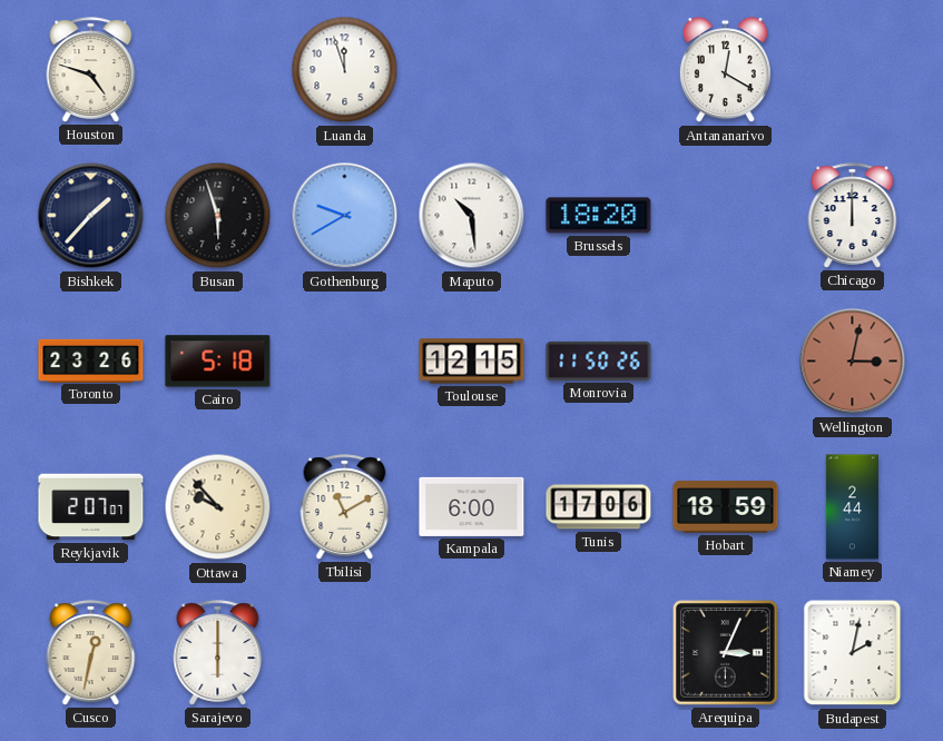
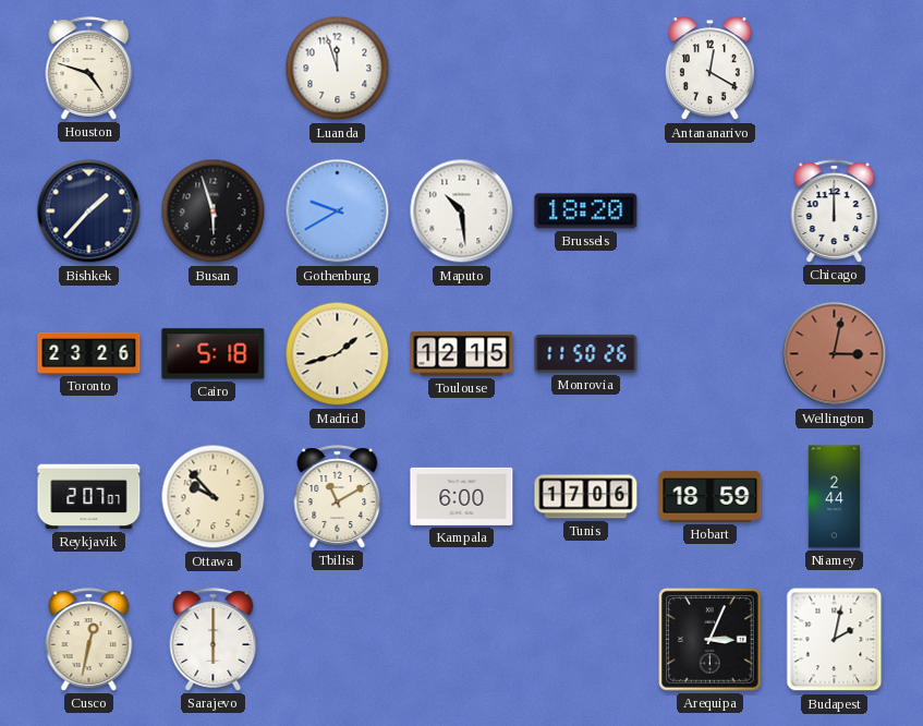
Madrid: none -> 1:42
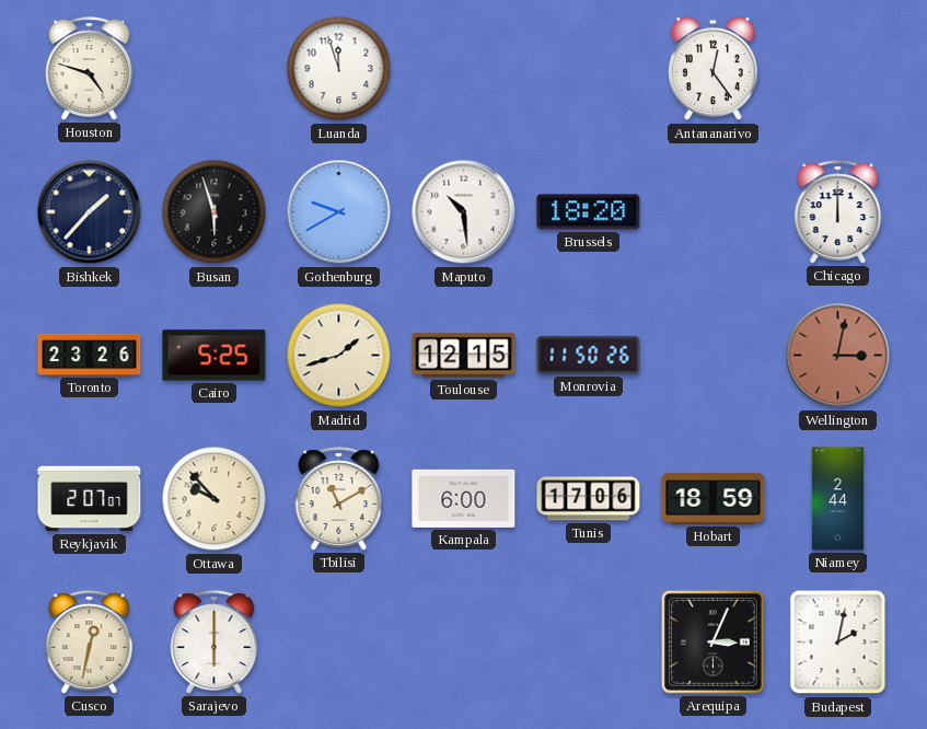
Antananarivo: 12:20 -> 12:24
Cairo: 5:18 -> 5:25
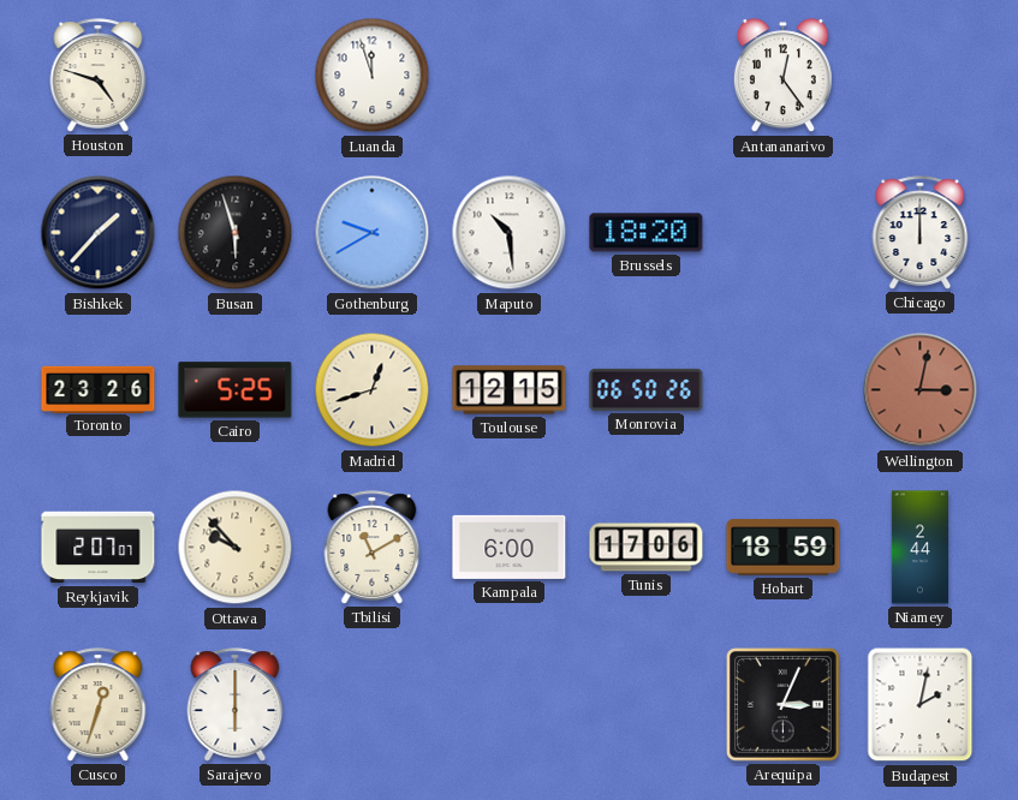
Madrid: 1:42 -> 12:42
Monrovia: 11:50 -> 06:50
Cusco: 12:32 -> 12:33
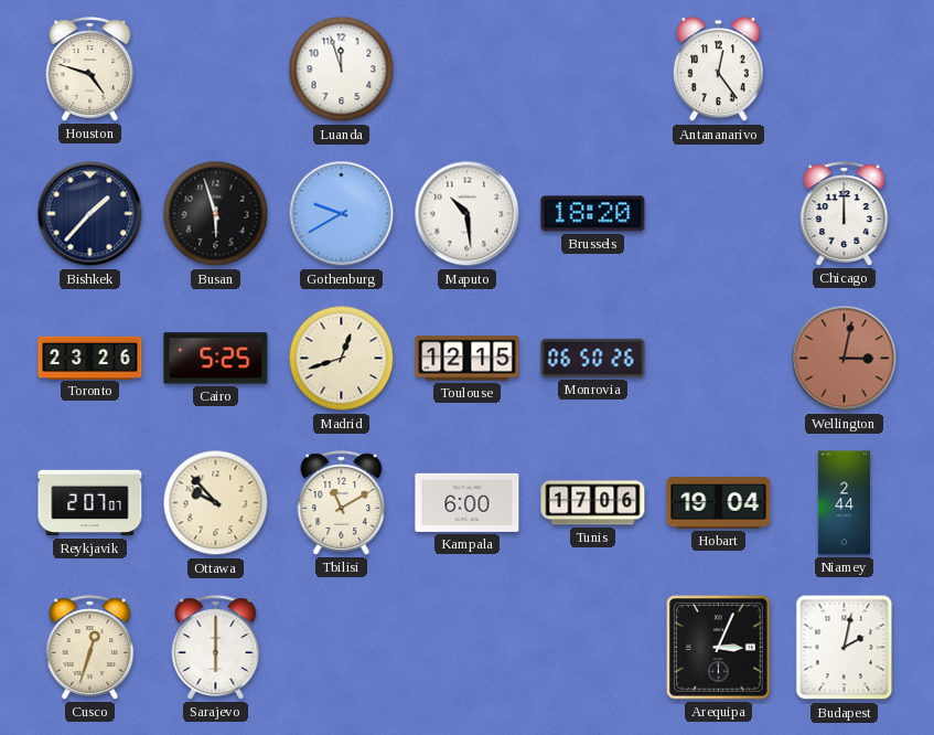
Hobart: 18:59 -> 19:04
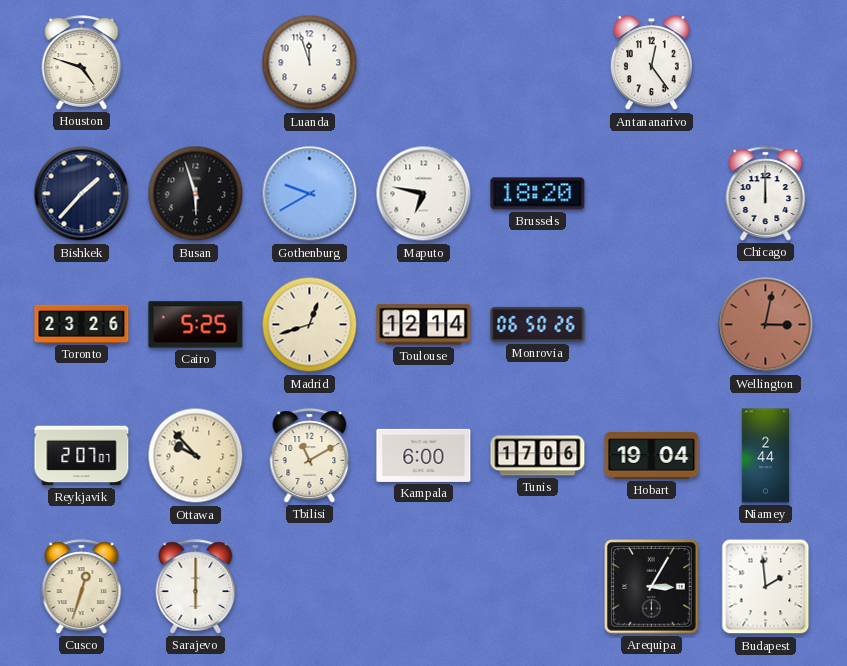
Maputo: 10:29 -> 6:47
Toulouse: 12:15 -> 12:14
Arequipa: 3:04 -> 3:05
Budapest: 2:02 -> 1:59
